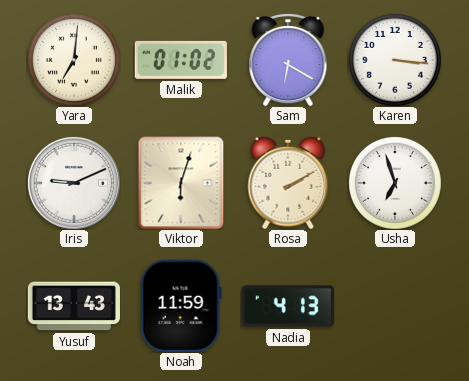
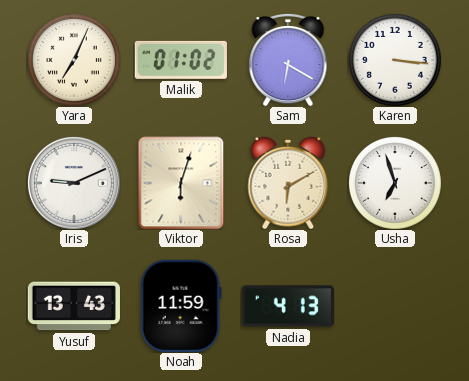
Yara: 7:01 -> 7:04
Rosa: 2:10 -> 6:10
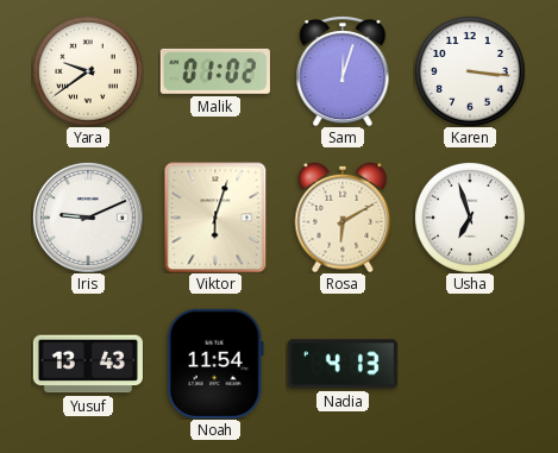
Yara: 7:04 -> 9:39
Sam: 6:20 -> 12:03
Noah: 11:59 -> 11:54
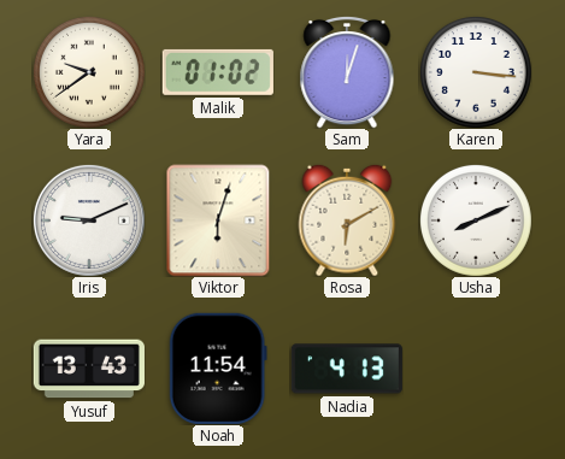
Usha: 6:57 -> 8:11
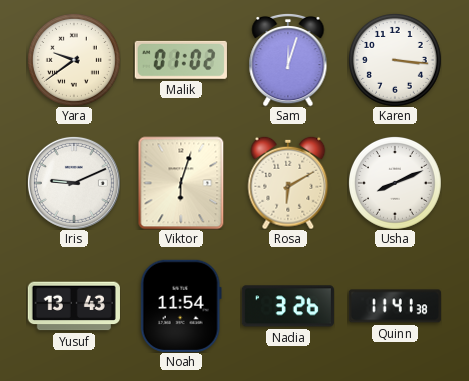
Nadia: 4:13 -> 3:26
Quinn: none -> 11:41
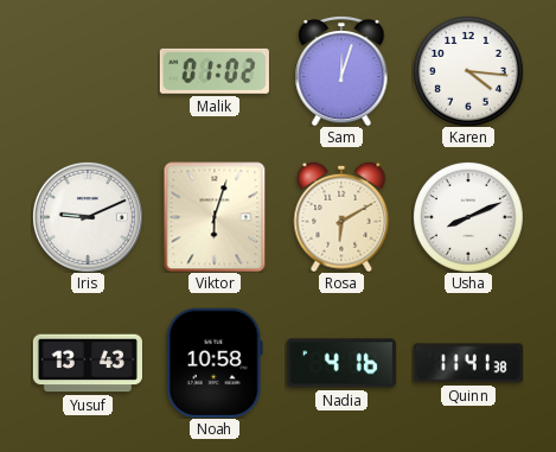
Yara: 9:39 -> none
Karen: 3:16 -> 4:16
Noah: 11:54 -> 10:58
Nadia: 3:26 -> 4:16
